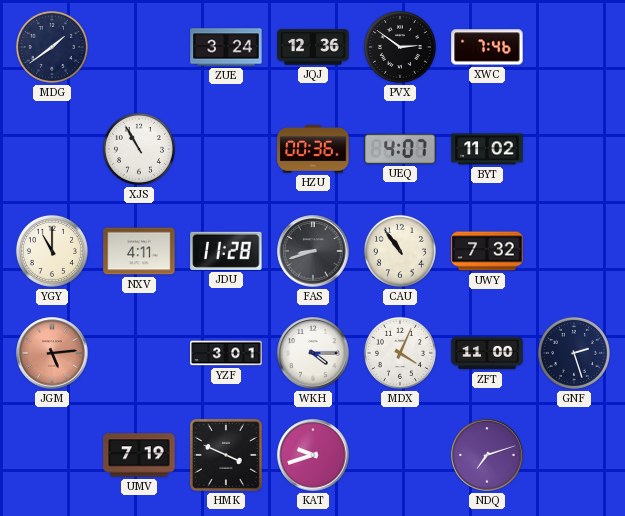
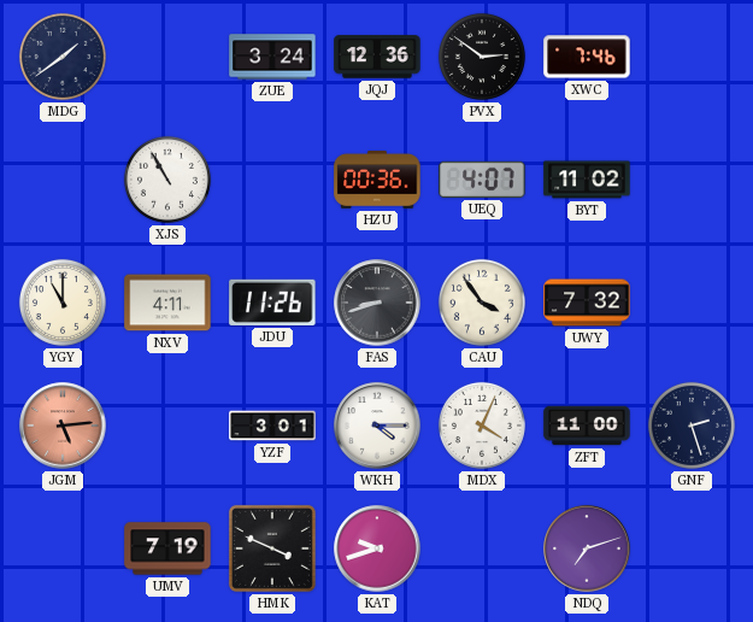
JDU: 11:28 -> 11:26
CAU: 10:54 -> 3:54
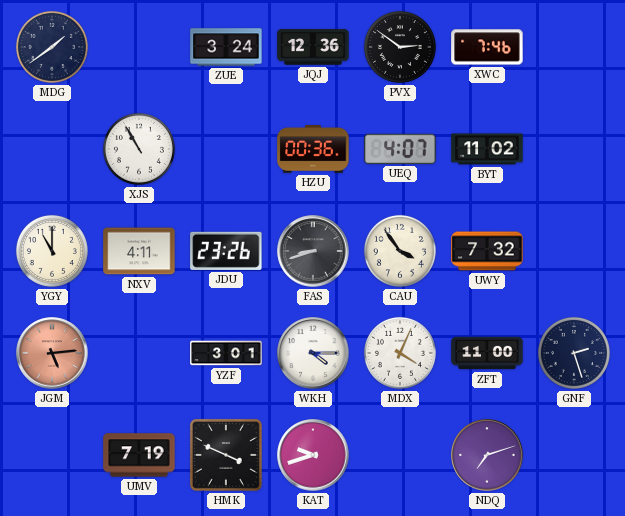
JDU: 11:26 -> 23:26
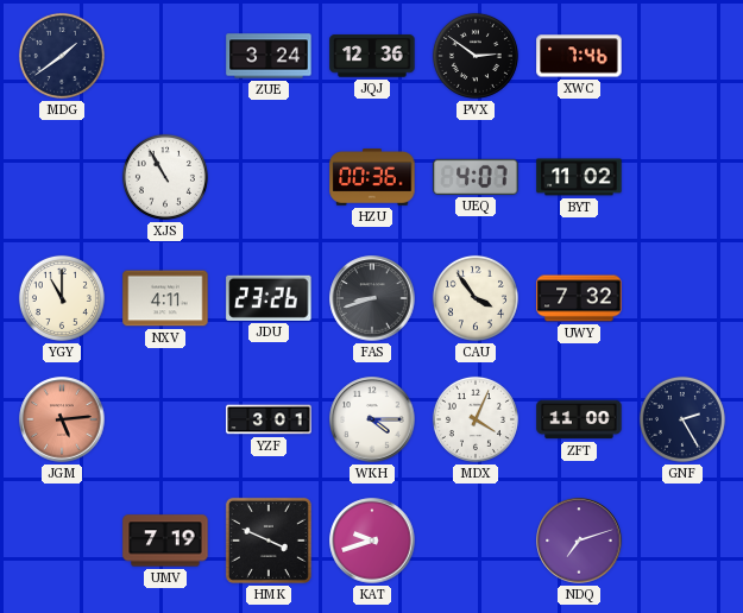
GNF: 2:27 -> 2:25
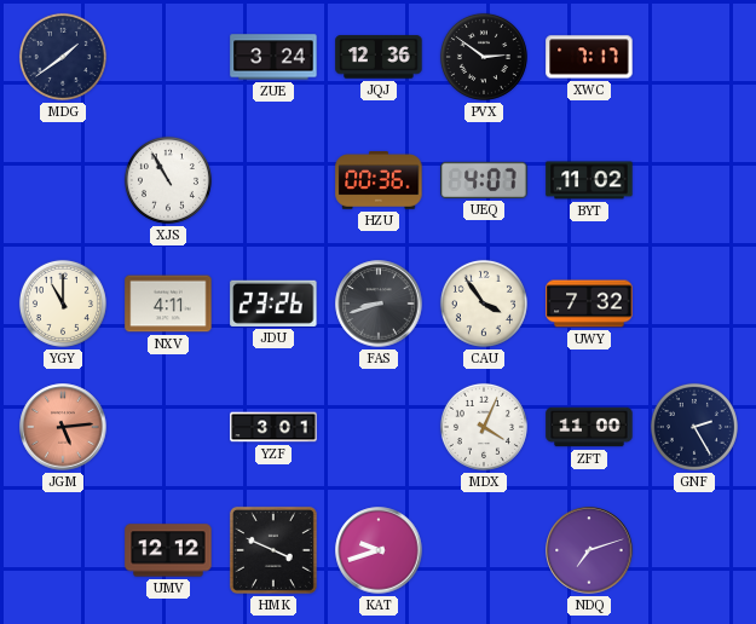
XWC: 7:46 -> 7:17
WKH: 4:15 -> none
UMV: 7:19 -> 12:12
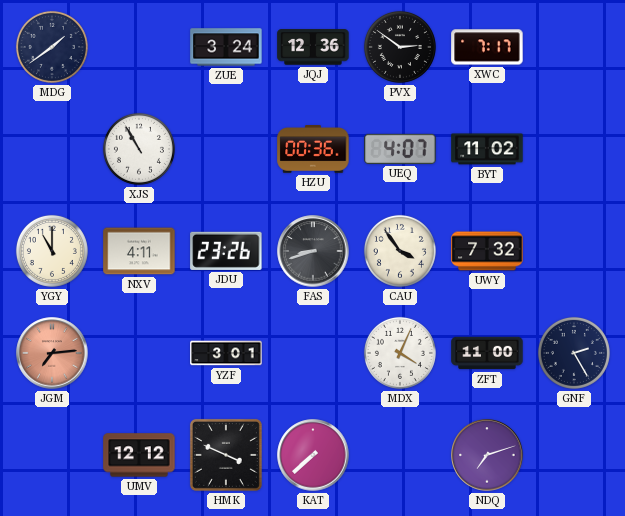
JGM: 5:14 -> 7:14
KAT: 9:42 -> 7:38
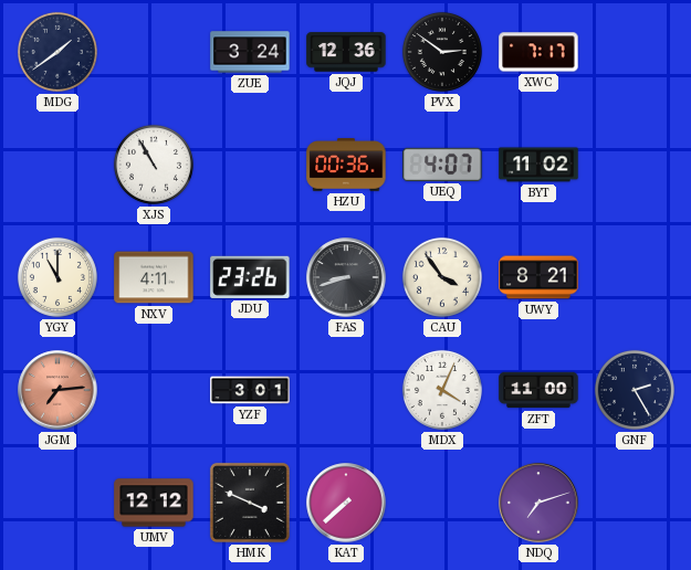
UWY: 7:32 -> 8:21
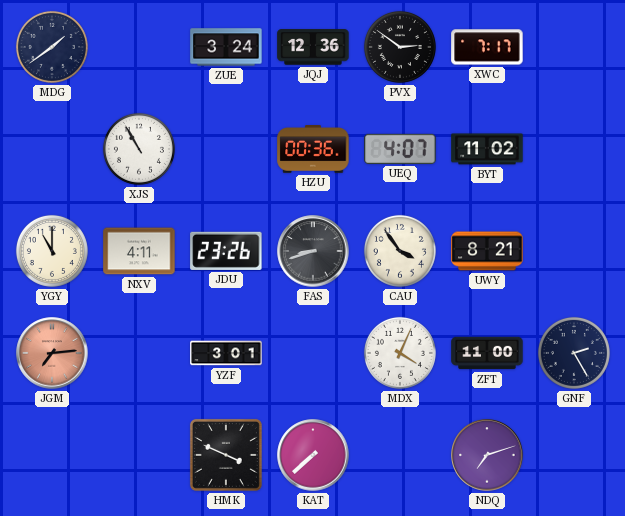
UMV: 12:12 -> none
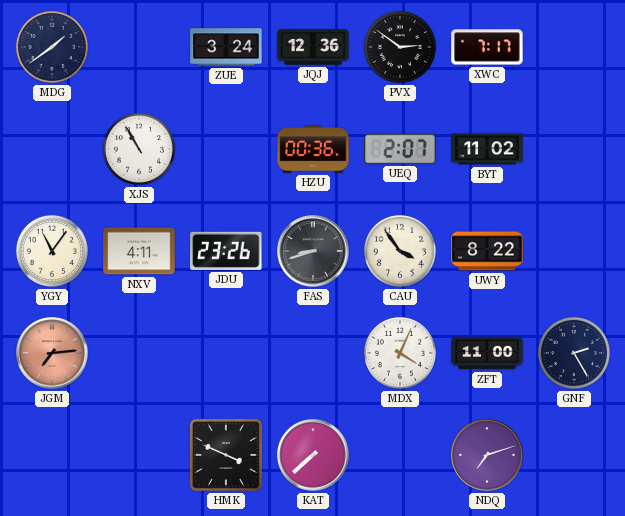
UEQ: 4:07 -> 2:07
YGY: 11:00 -> 11:06
UWY: 8:21 -> 8:22
YZF: 3:01 -> none
